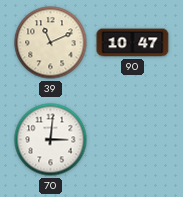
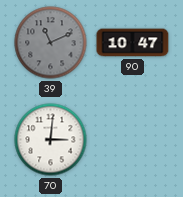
39 dial: cream -> grey
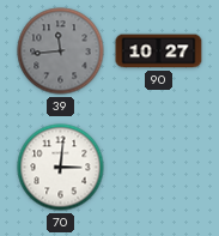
39: 11:11 -> 11:44
90: 10:47 -> 10:27
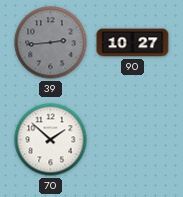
39: 11:44 -> 2:44
70: 3:01 -> 1:52
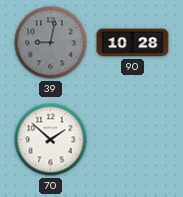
39: 2:44 -> 9:02
90: 10:27 -> 10:28
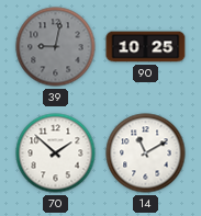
90: 10:28 -> 10:25
14: none -> 11:10
